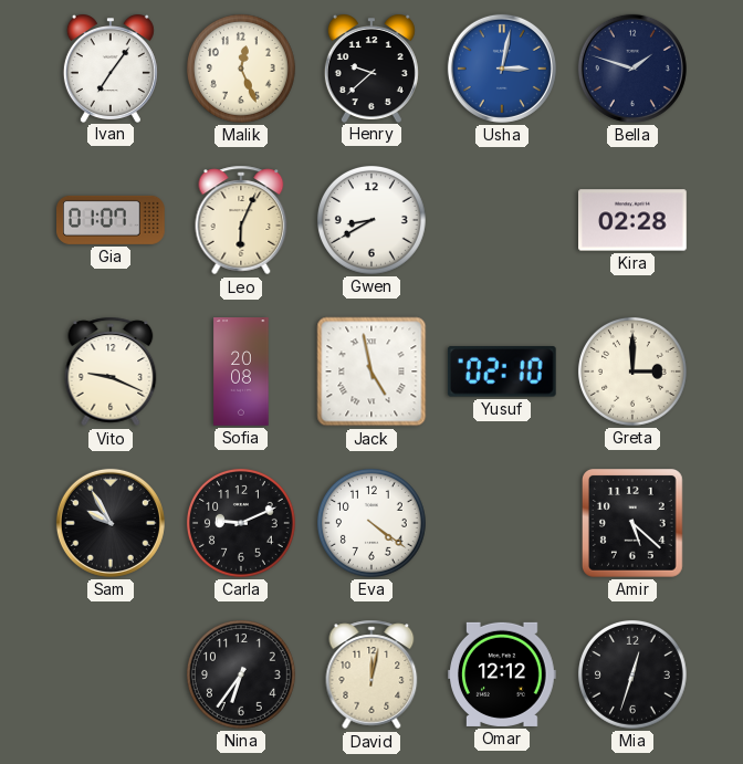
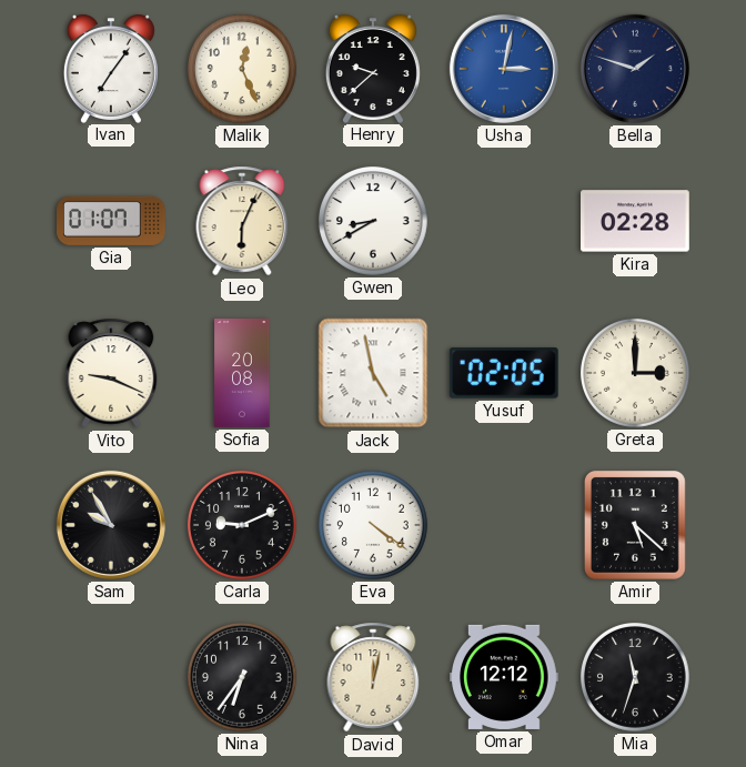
Yusuf: 02:10 -> 02:05
Mia: 12:33 -> 11:33
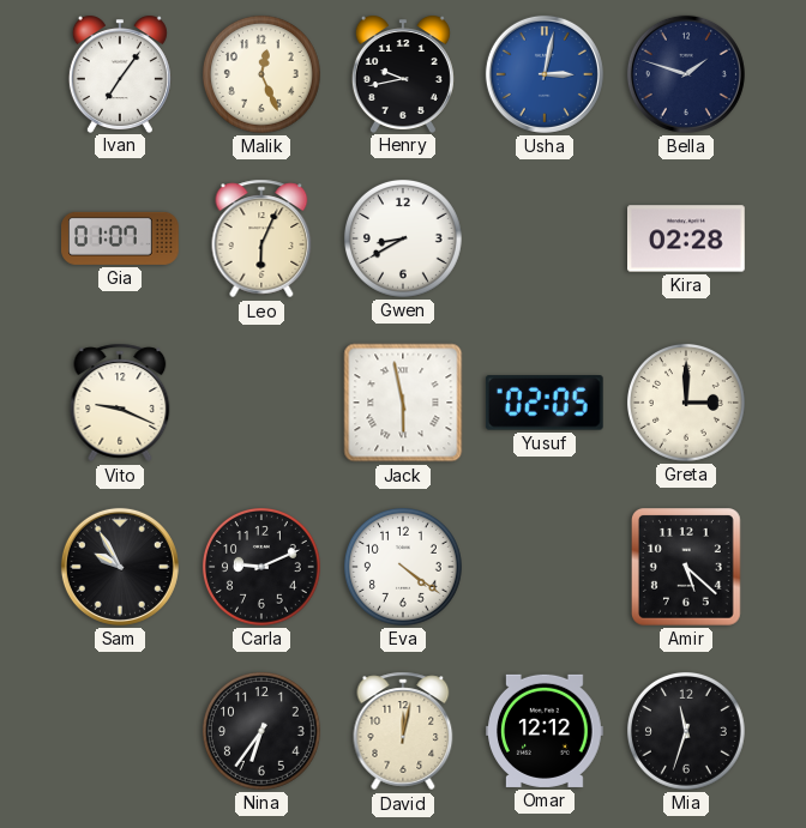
Henry: 9:38 -> 9:43
Sofia: 20:08 -> none
Jack: 4:58 -> 5:58
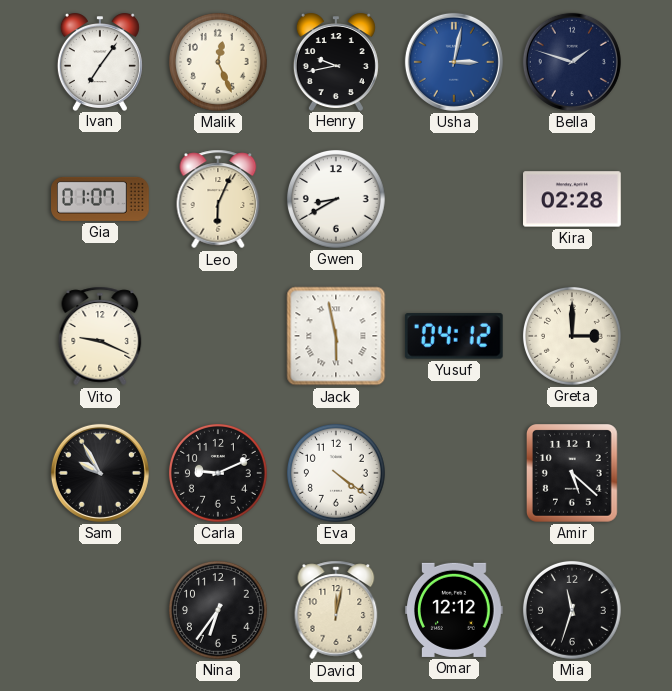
Yusuf: 02:05 -> 04:12
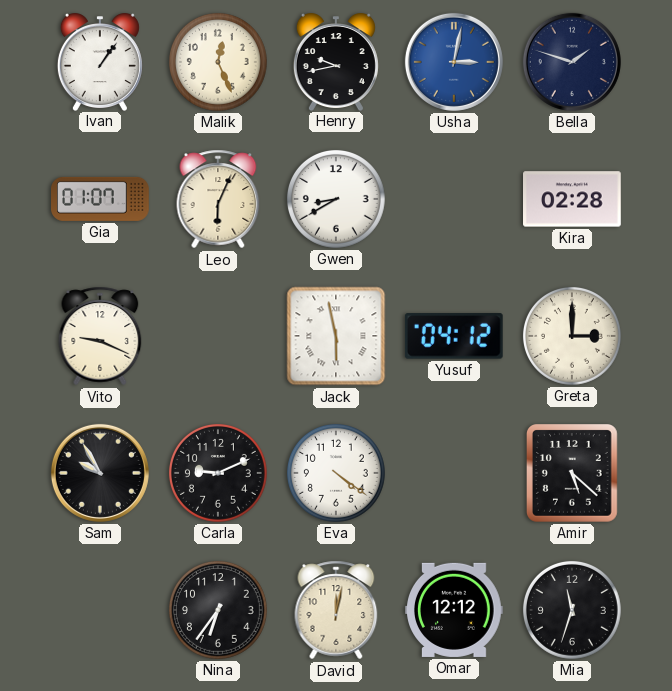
Ivan: 7:06 -> 1:06
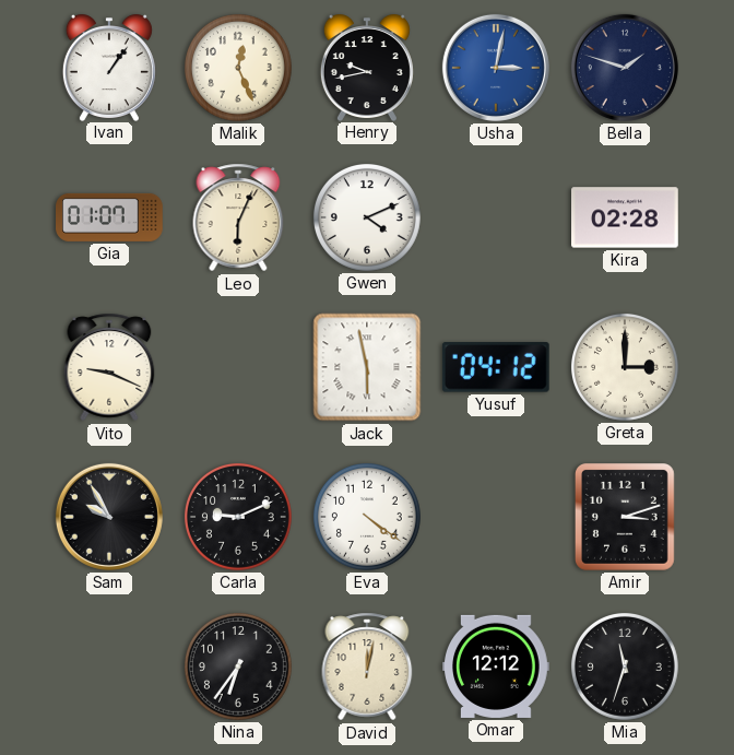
Gwen: 8:40 -> 4:11
Amir: 5:22 -> 3:12
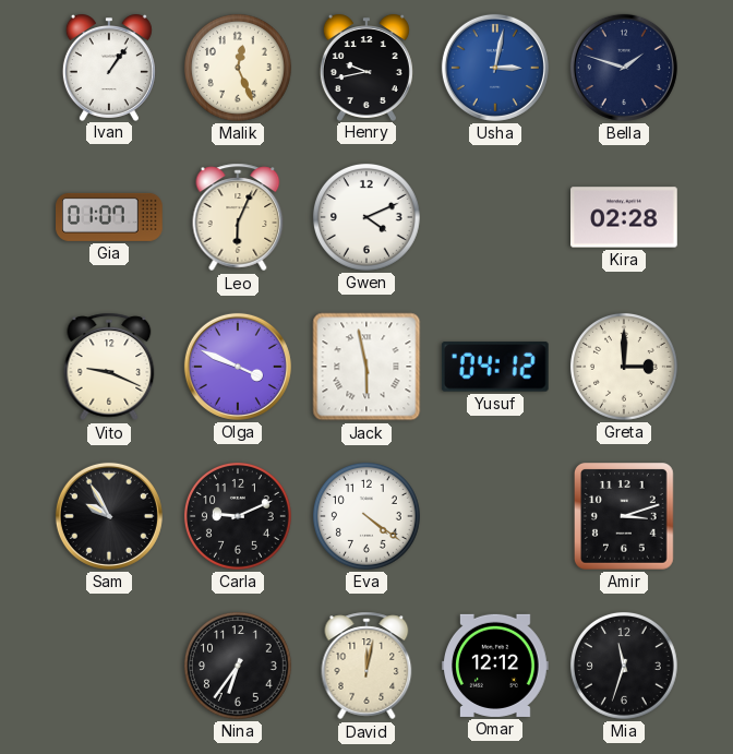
Olga: none -> 3:49
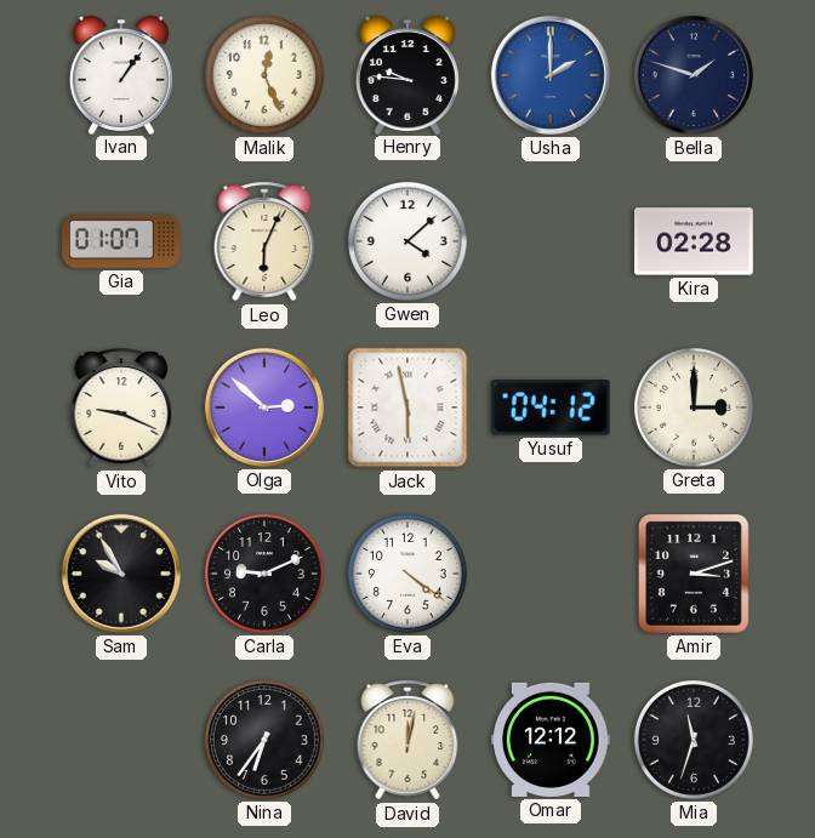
Henry: 9:43 -> 9:46
Usha: 3:02 -> 2:00
Gwen: 4:11 -> 4:08
Olga: 3:49 -> 2:52
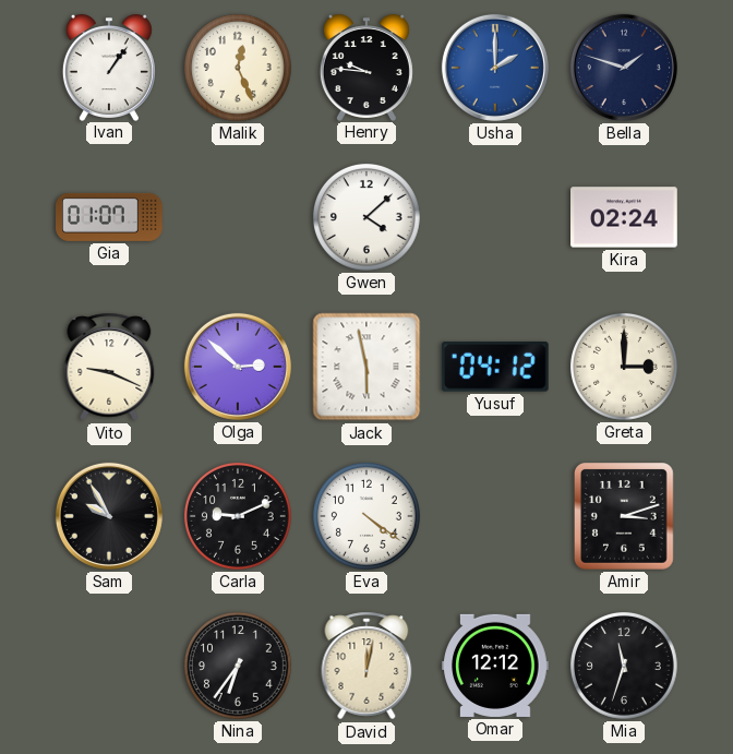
Leo: 6:04 -> none
Kira: 02:28 -> 02:24
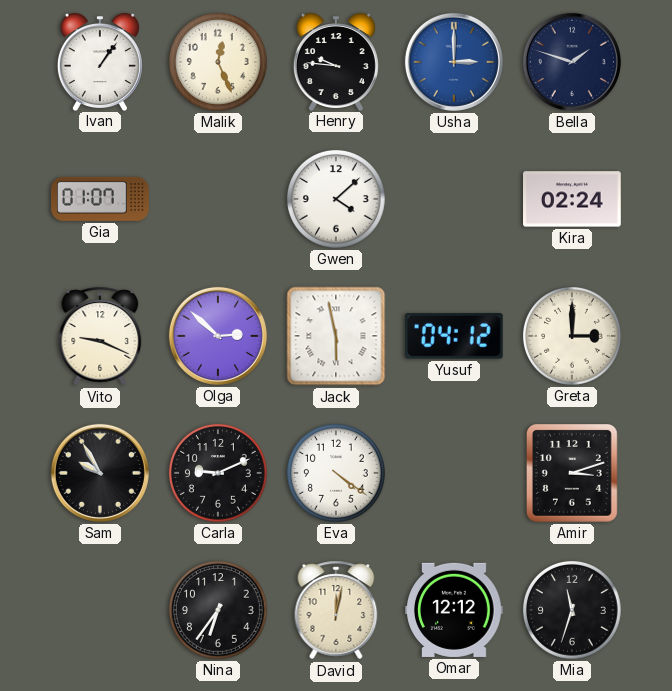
Usha: 2:00 -> 3:00
